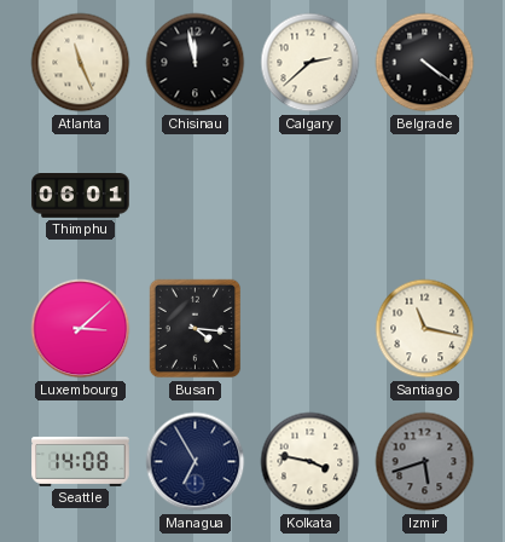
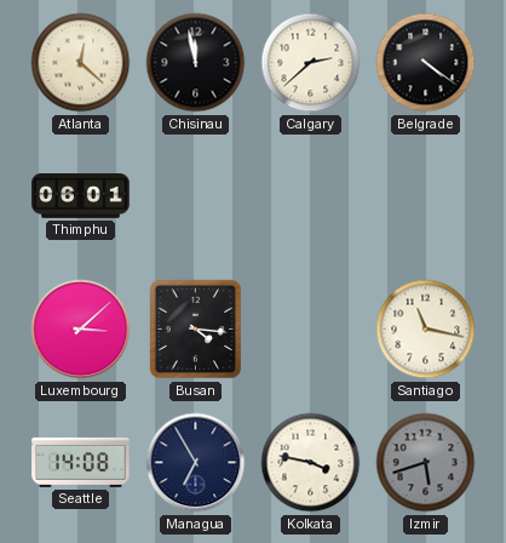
Atlanta: 11:26 -> 12:22
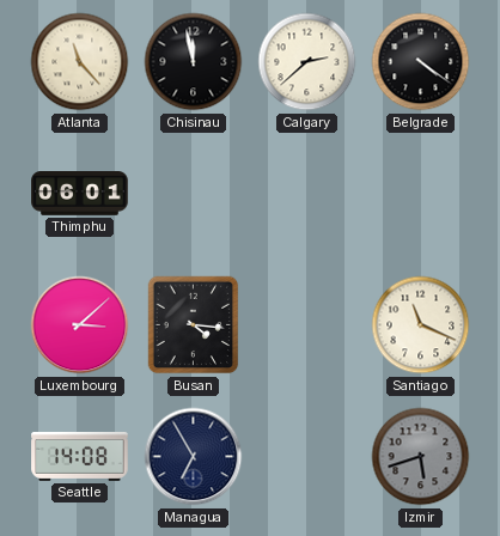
Atlanta: 12:22 -> 11:23
Santiago: 11:17 -> 11:19
Kolkata: 3:47 -> none
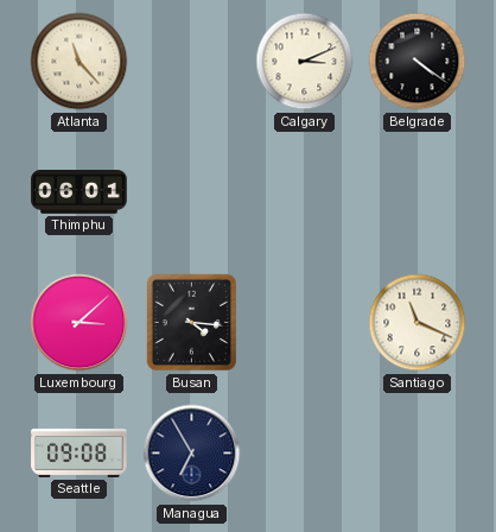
Chisinau: 11:58 -> none
Calgary: 2:38 -> 3:11
Seattle: 14:08 -> 09:08
Izmir: 5:42 -> none
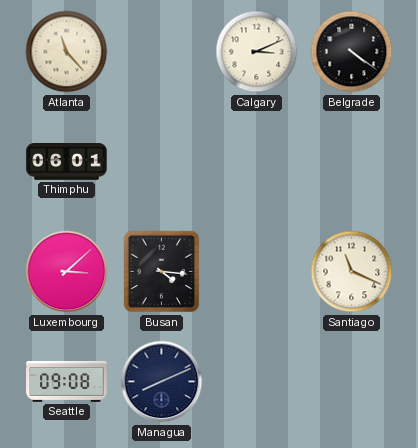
Managua: 6:55 -> 8:11
